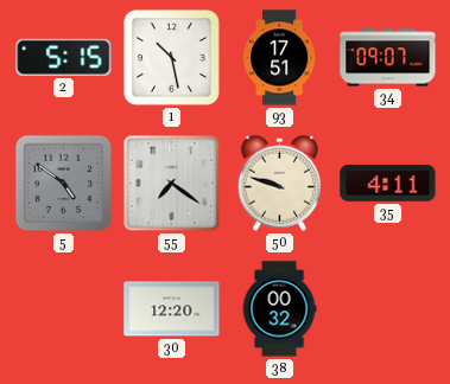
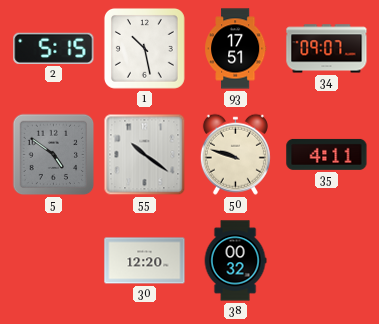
55: 7:21 -> 10:21
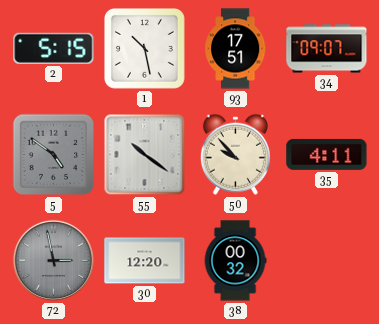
50: 9:48 -> 9:53
72: none -> 2:58
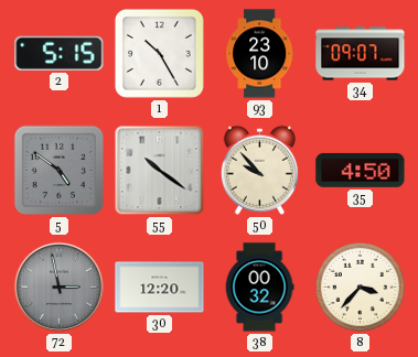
1: 10:28 -> 10:25
93: 17:51 -> 23:10
35: 4:11 -> 4:50
8: none -> 3:37
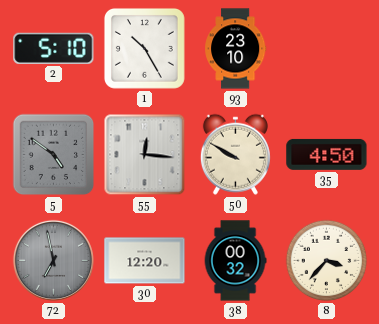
2: 5:15 -> 5:10
34: 09:07 -> none
55: 10:21 -> 12:16
50: 9:53 -> 9:50
72: 2:58 -> 6:58
